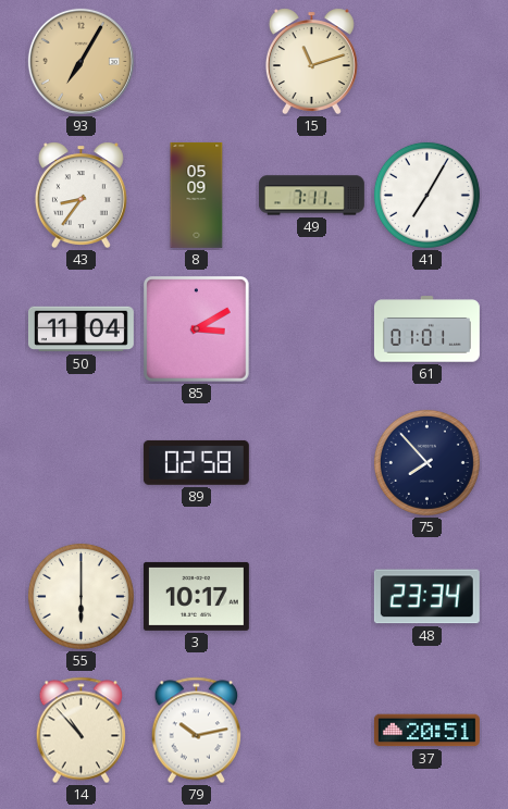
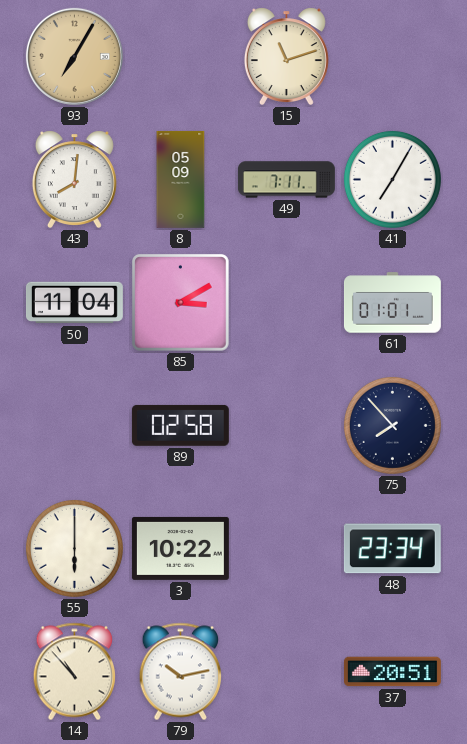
43: 8:36 -> 8:01
3: 10:17 -> 10:22
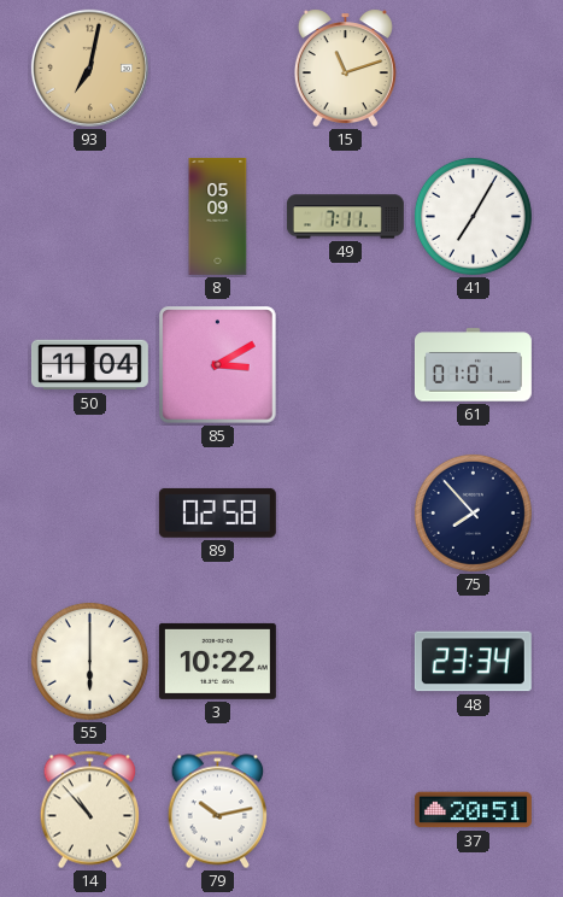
93: 7:05 -> 7:02
43: 8:01 -> none
